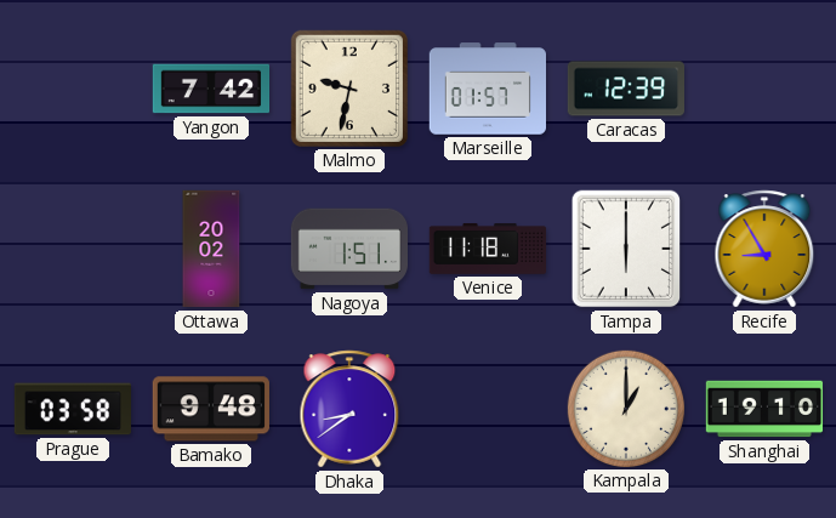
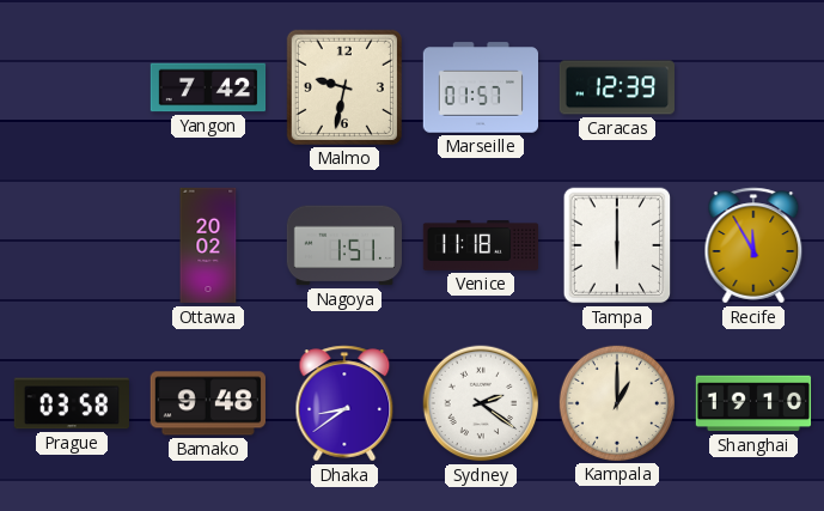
Recife: 8:55 -> 11:55
Sydney: none -> 2:21
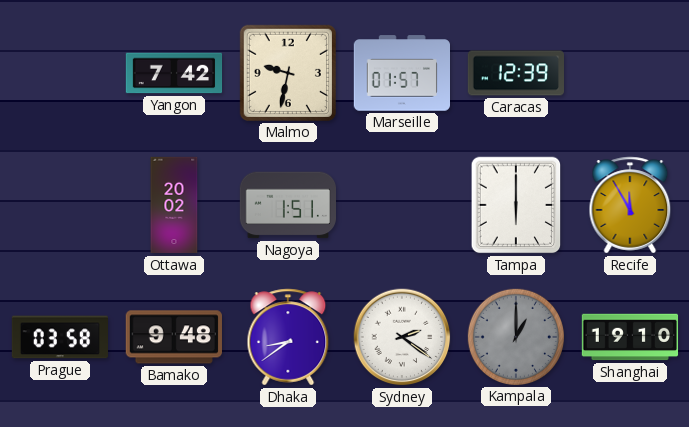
Venice: 11:18 -> none
Kampala dial: cream -> grey
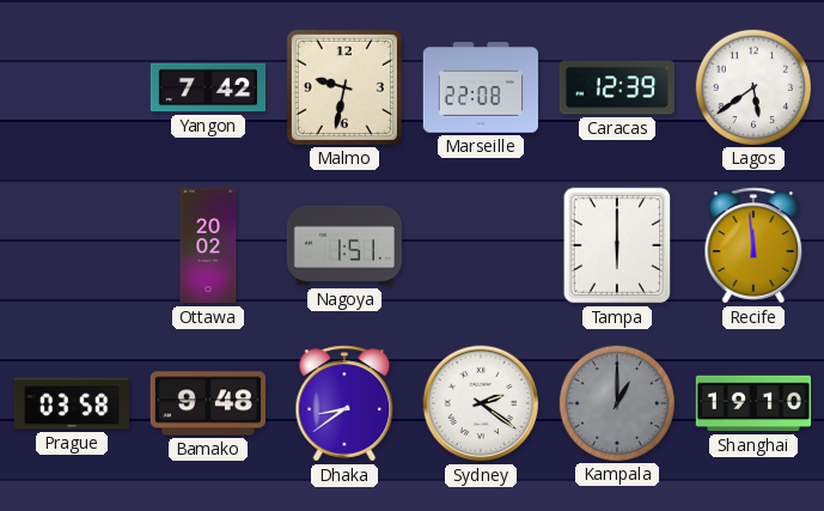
Marseille: 01:57 -> 22:08
Lagos: none -> 5:39
Recife: 11:55 -> 11:59
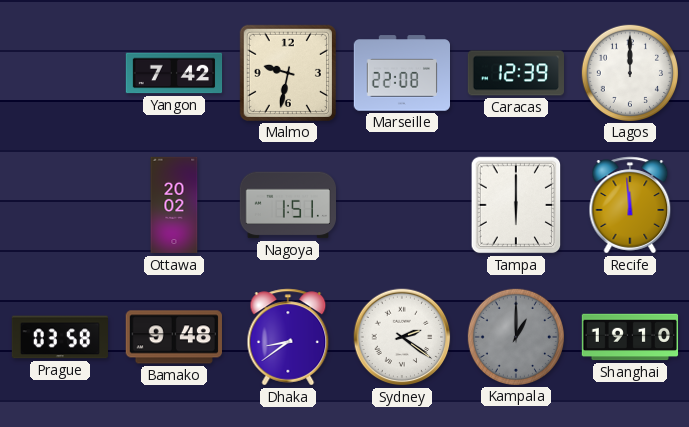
Lagos: 5:39 -> 12:00
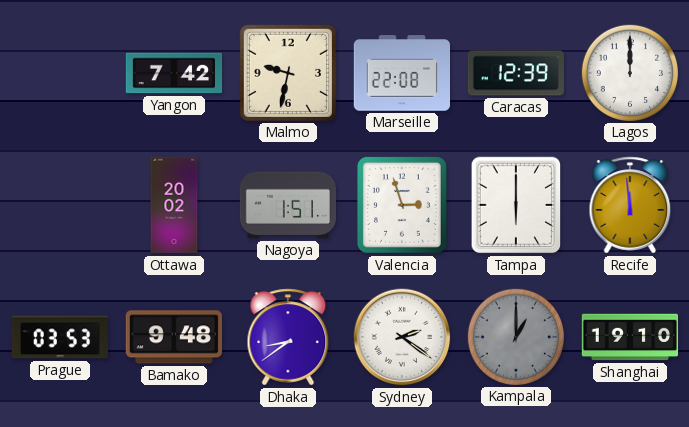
Valencia: none -> 2:57
Prague: 03:58 -> 03:53
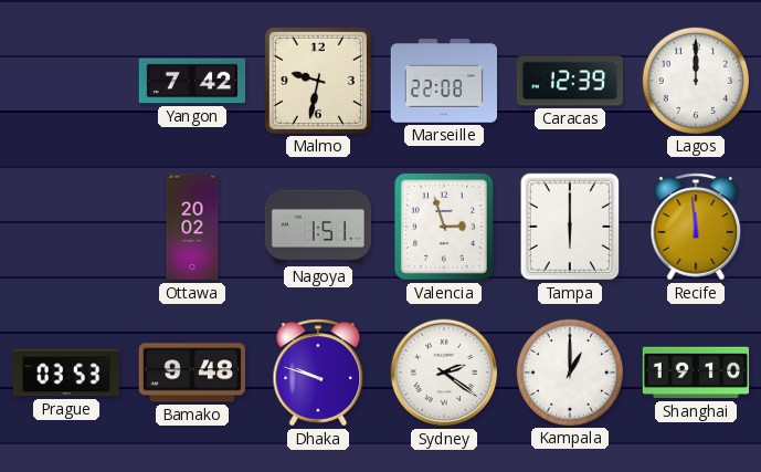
Dhaka: 8:39 -> 9:48
Kampala dial: grey -> white
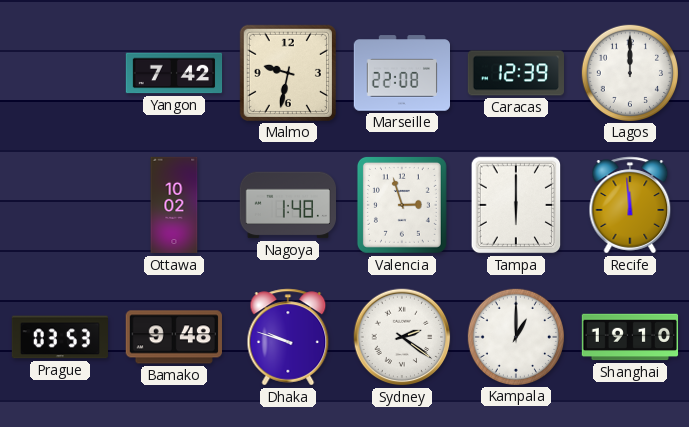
Ottawa: 20:02 -> 10:02
Nagoya: 1:51 -> 1:48
